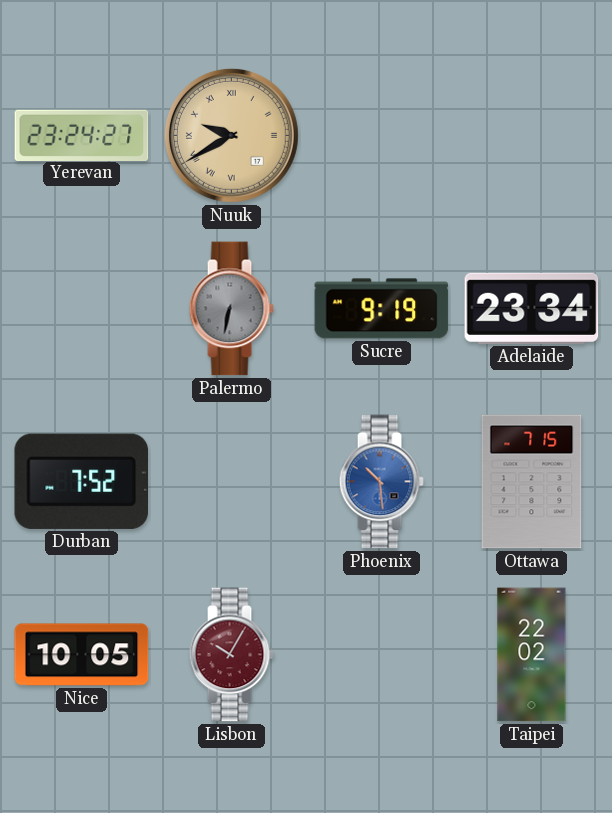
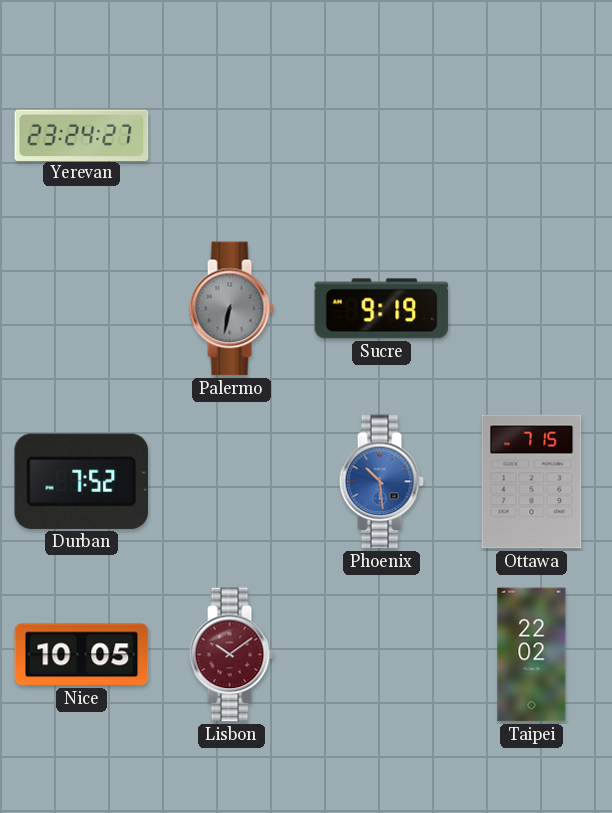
Nuuk: 9:40 -> none
Adelaide: 23:34 -> none
Lisbon: 10:05 -> 10:09
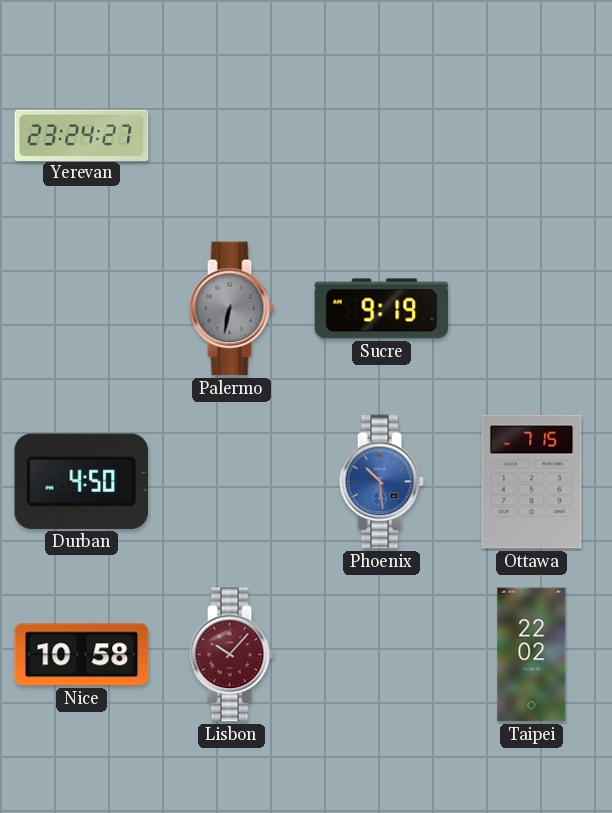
Durban: 7:52 -> 4:50
Nice: 10:05 -> 10:58
Lisbon: 10:09 -> 10:07
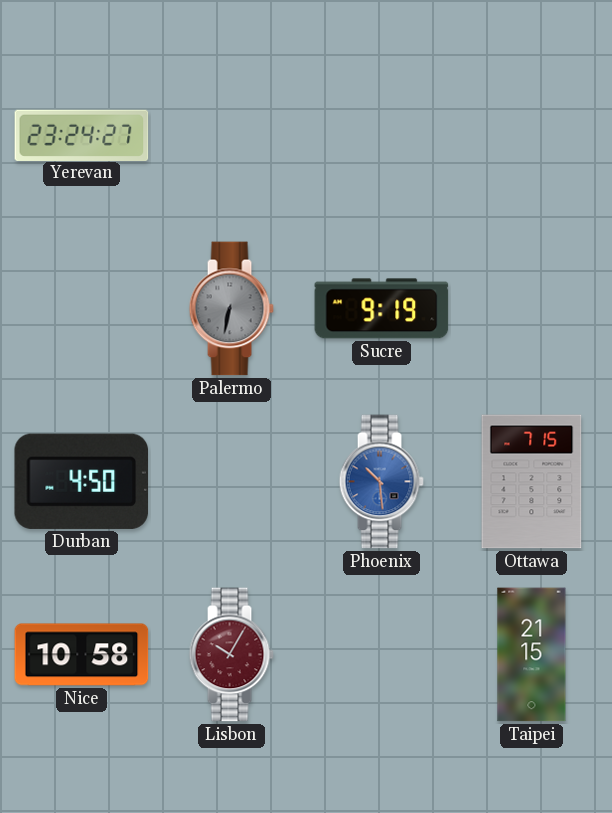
Lisbon: 10:07 -> 10:05
Taipei: 22:02 -> 21:15
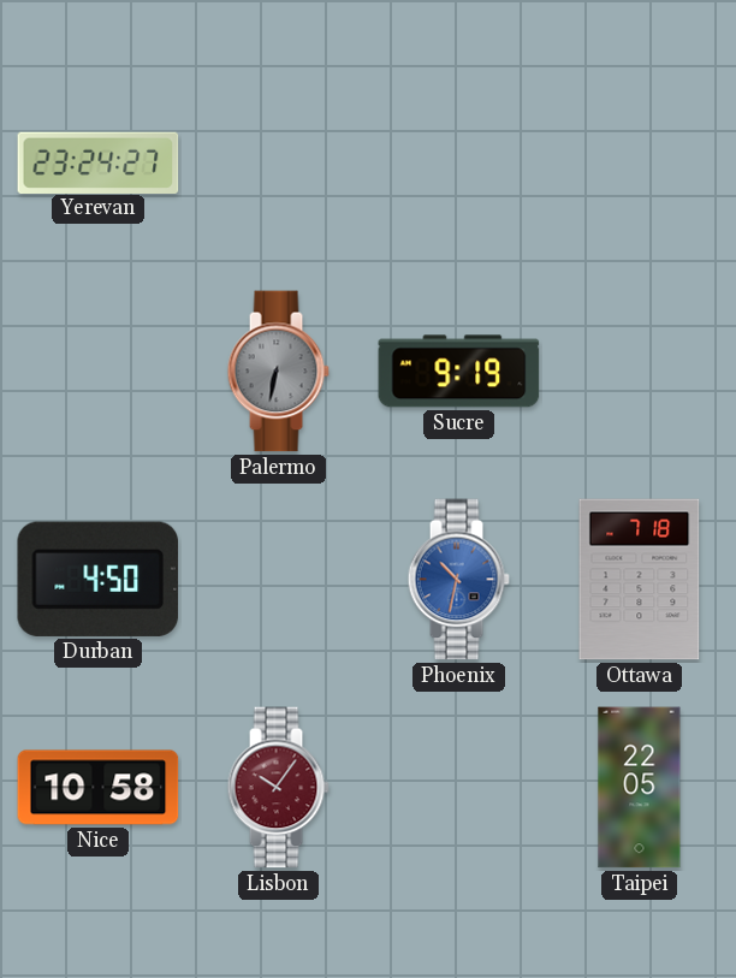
Phoenix: 10:29 -> 10:32
Ottawa: 7:15 -> 7:18
Lisbon: 10:05 -> 10:06
Taipei: 21:15 -> 22:05
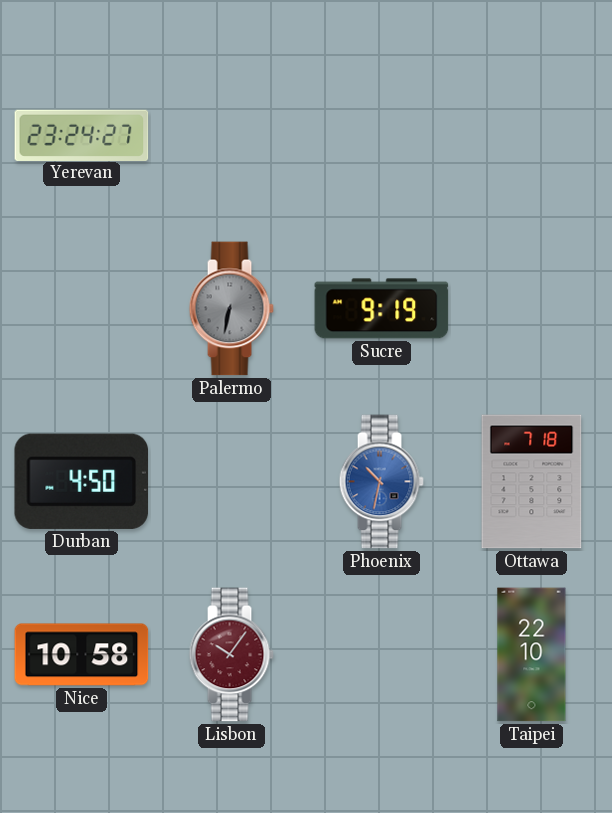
Taipei: 22:05 -> 22:10
